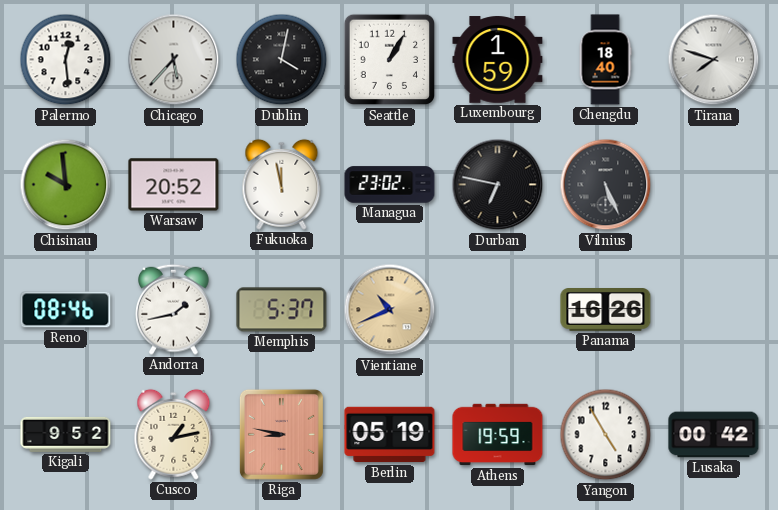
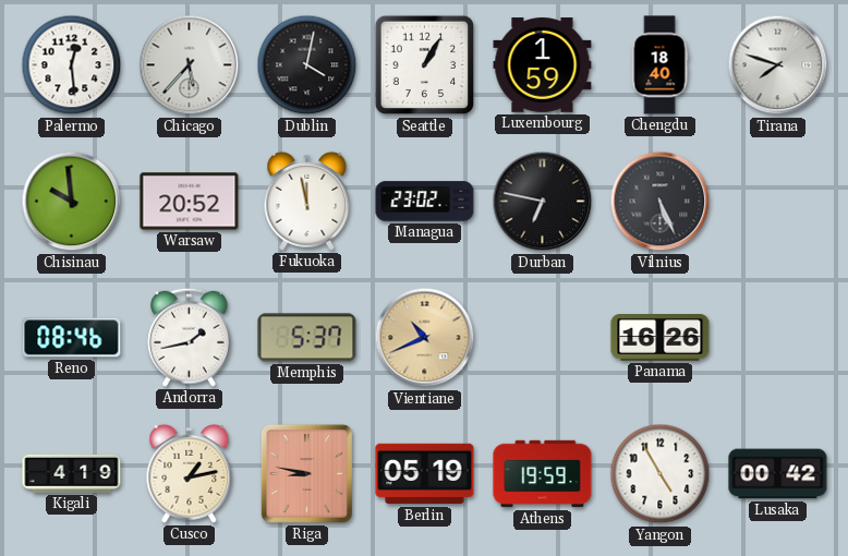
Kigali: 9:52 -> 4:19
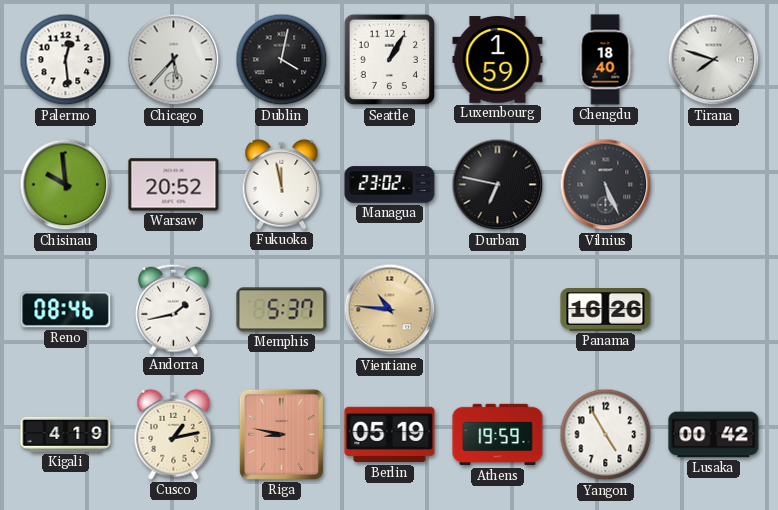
Vientiane: 10:41 -> 10:46
